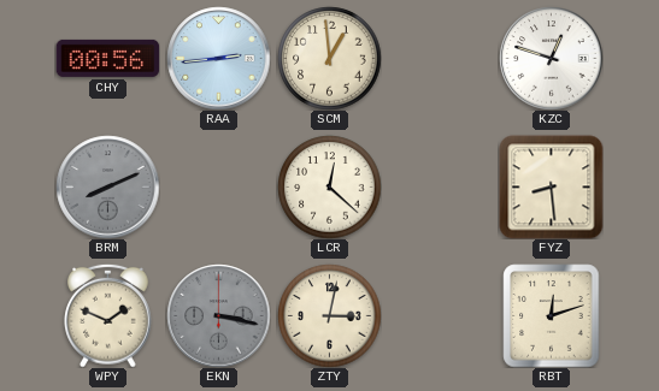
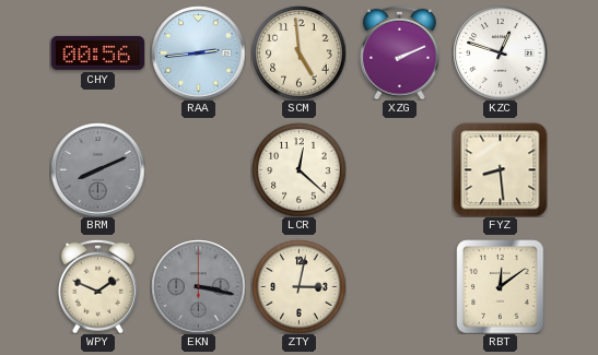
SCM: 12:59 -> 4:59
XZG: none -> 2:11
RBT: 12:12 -> 12:09
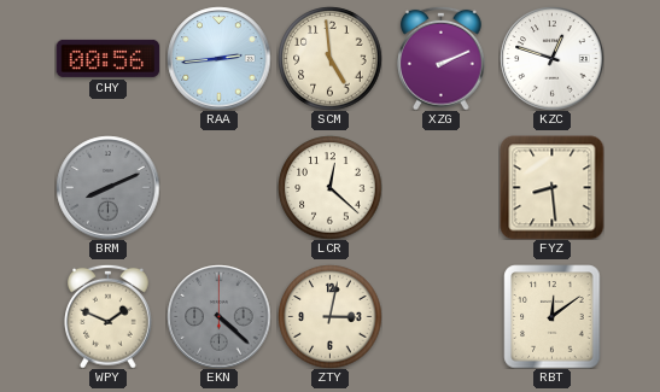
EKN: 3:17 -> 4:22
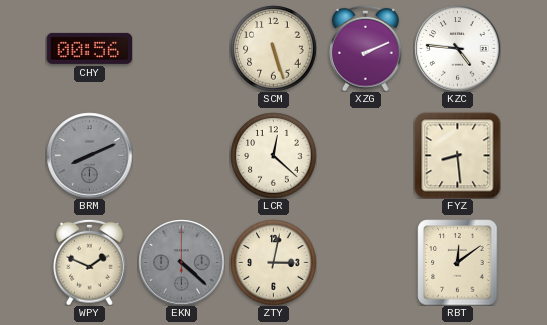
RAA: 2:44 -> none
SCM: 4:59 -> 5:27
KZC: 12:48 -> 4:46
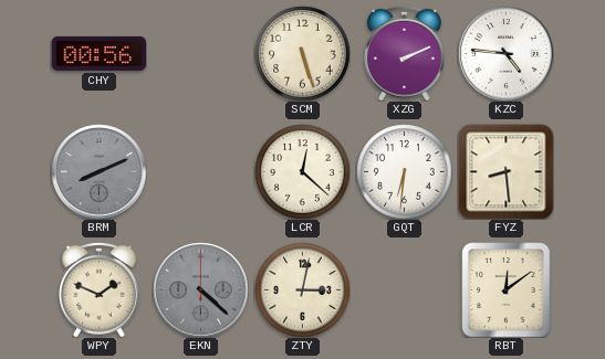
GQT: none -> 6:31
